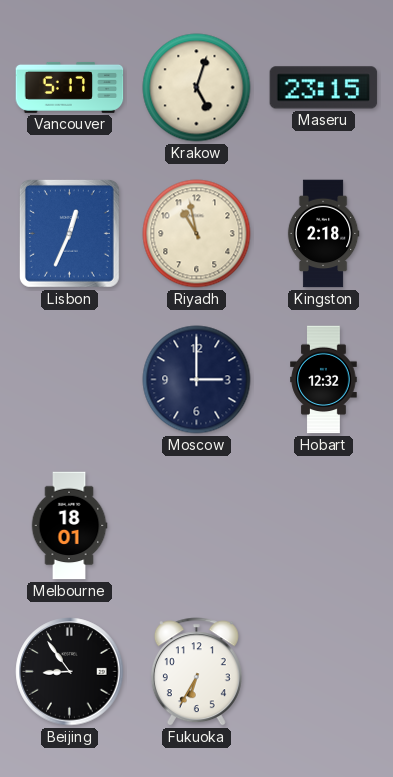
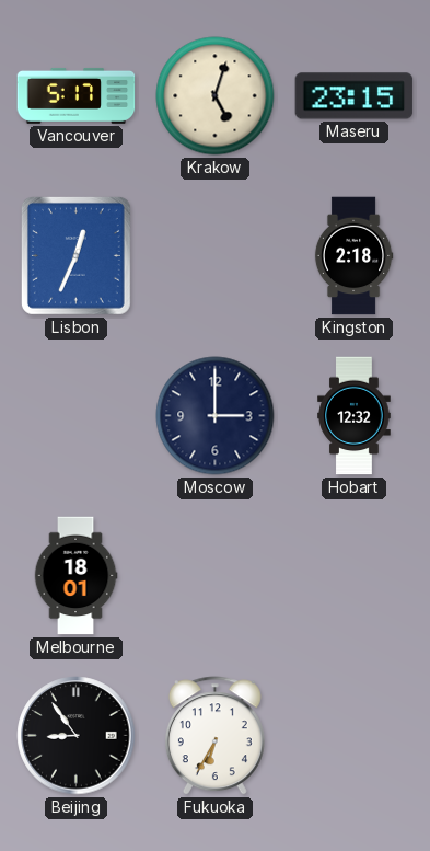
Riyadh: 10:58 -> none
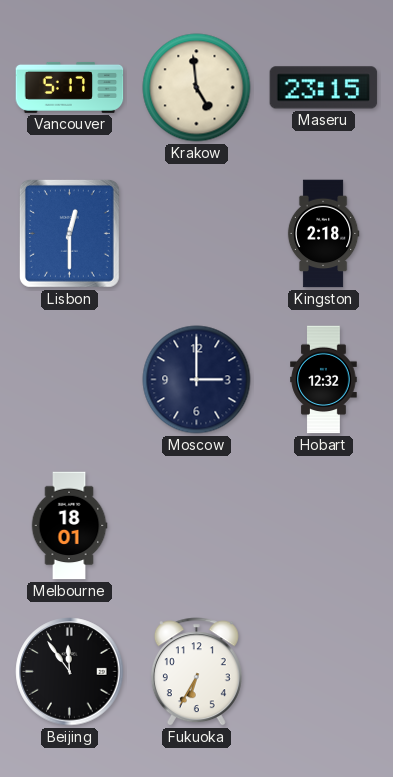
Krakow: 5:03 -> 4:59
Lisbon: 12:34 -> 12:30
Beijing: 8:54 -> 11:54
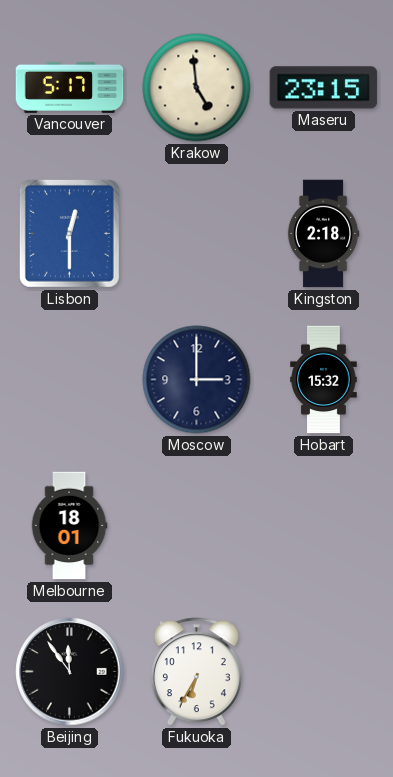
Hobart: 12:32 -> 15:32
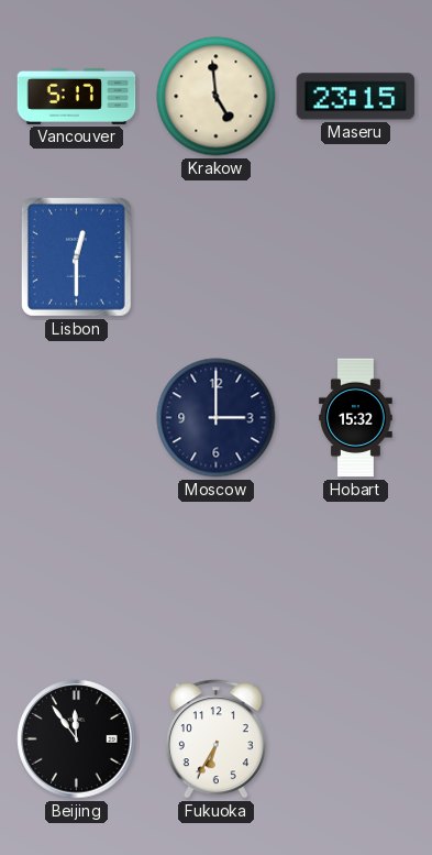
Kingston: 2:18 -> none
Melbourne: 18:01 -> none
